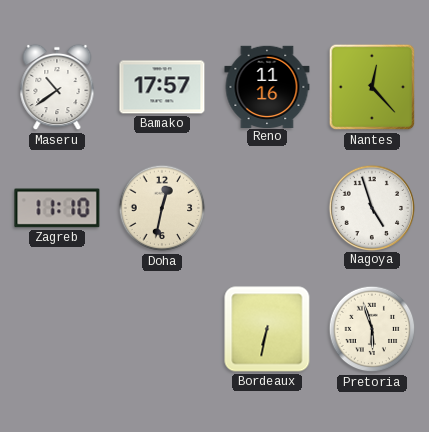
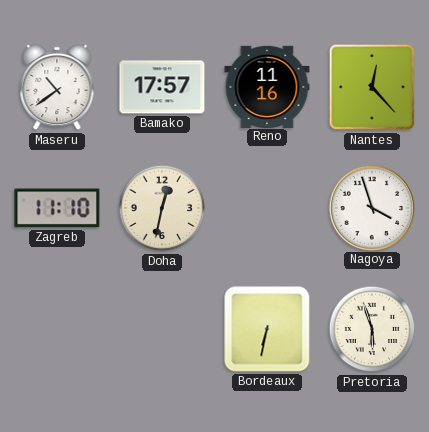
Nagoya: 4:57 -> 3:57
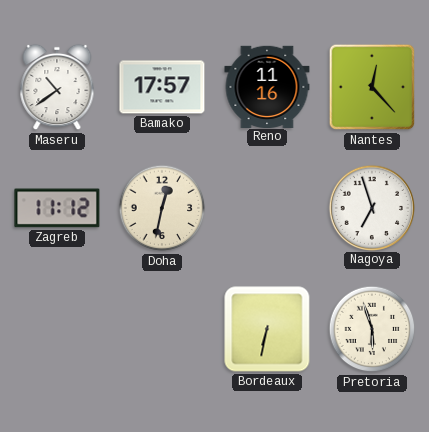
Zagreb: 11:10 -> 11:12
Nagoya: 3:57 -> 6:57
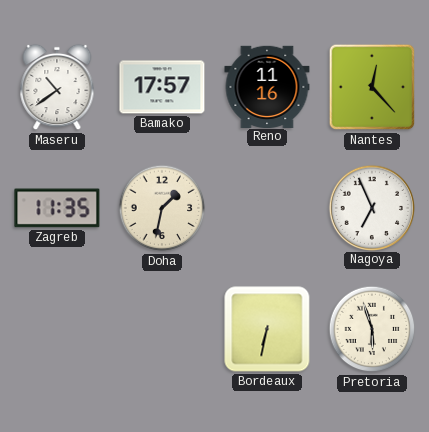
Zagreb: 11:12 -> 11:35
Doha: 12:32 -> 1:32
Nagoya: 6:57 -> 6:56
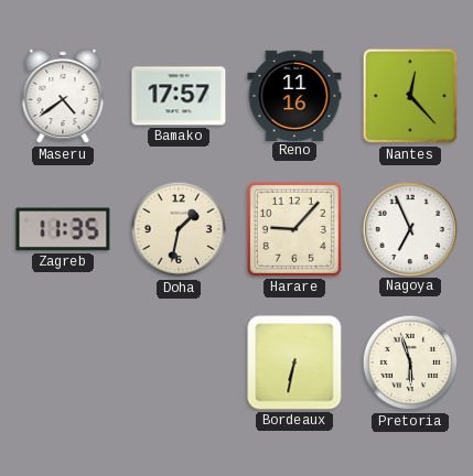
Maseru: 10:39 -> 4:39
Harare: none -> 9:07
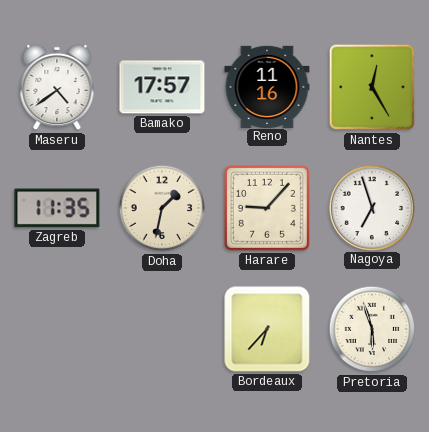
Nantes: 12:23 -> 12:25
Nagoya: 6:56 -> 6:57
Bordeaux: 6:32 -> 6:37
